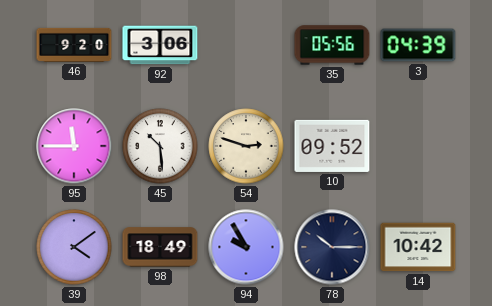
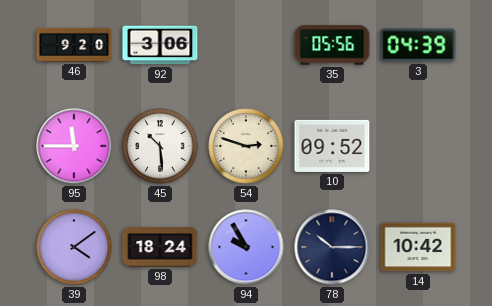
98: 18:49 -> 18:24
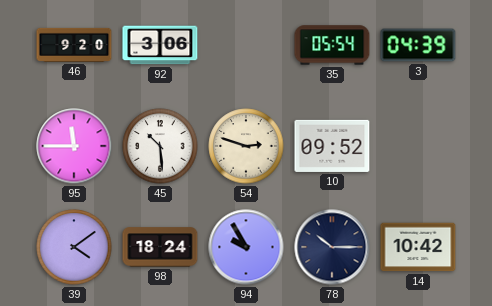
35: 05:56 -> 05:54
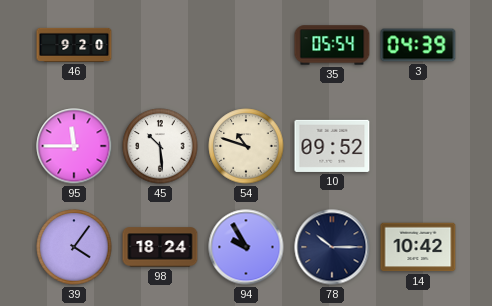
92: 3:06 -> none
54: 2:48 -> 10:48
39: 4:09 -> 4:06
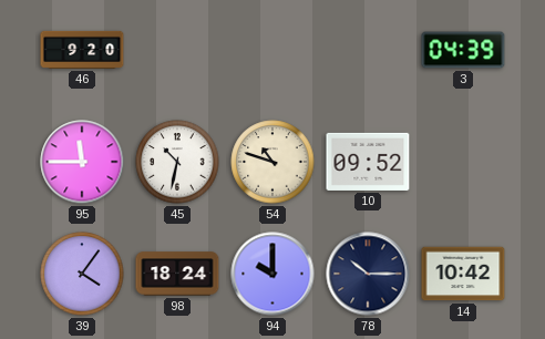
35: 05:54 -> none
45: 10:29 -> 10:32
94: 9:55 -> 10:00
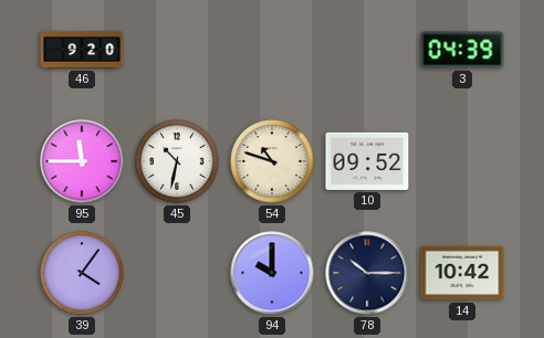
98: 18:24 -> none
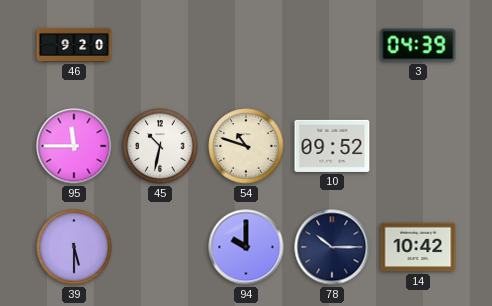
39: 4:06 -> 5:30
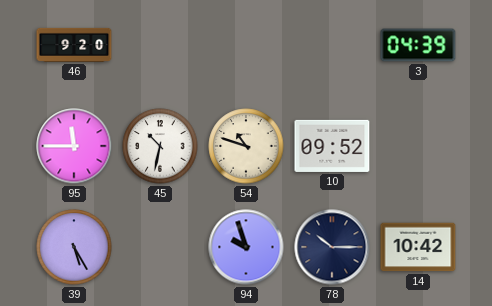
39: 5:30 -> 5:25
94: 10:00 -> 9:57
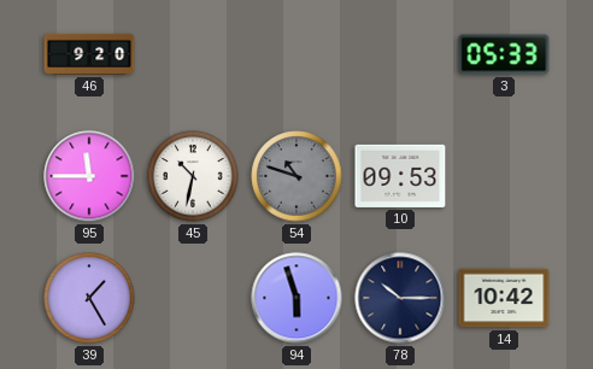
3: 04:39 -> 05:33
54 dial: cream -> grey
10: 09:52 -> 09:53
39: 5:25 -> 1:25
94: 9:57 -> 5:57
